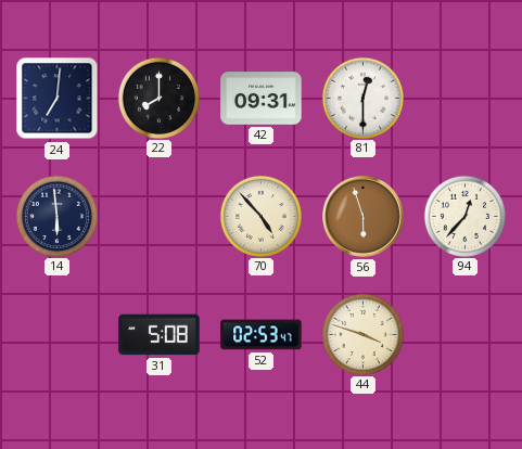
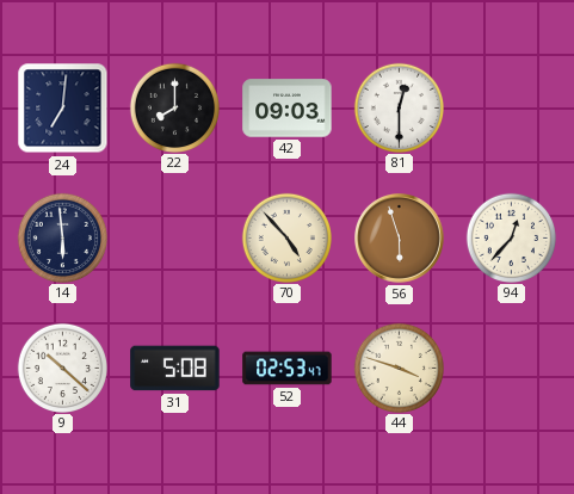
42: 09:31 -> 09:03
9: none -> 10:22
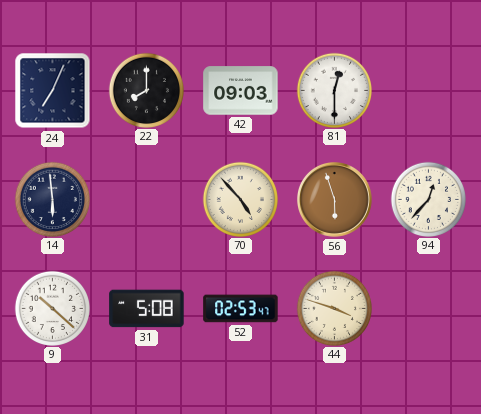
24: 7:01 -> 7:04
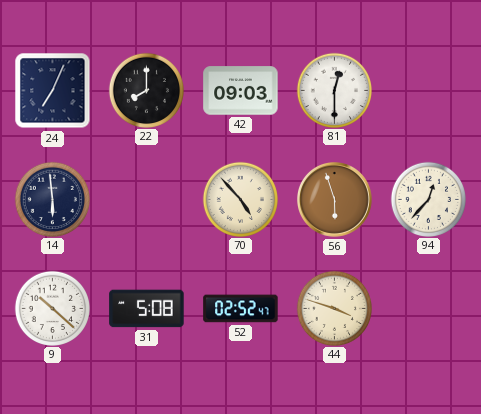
52: 02:53 -> 02:52
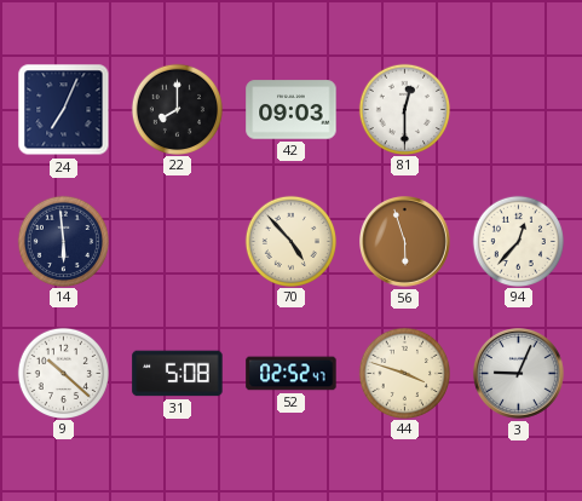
3: none -> 9:04
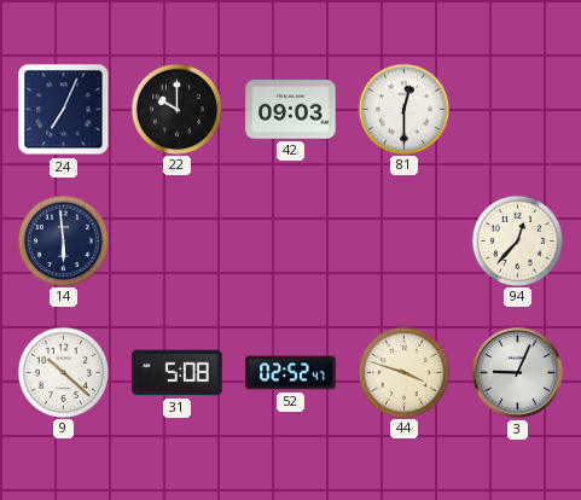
22: 8:00 -> 10:00
70: 4:53 -> none
56: 5:57 -> none
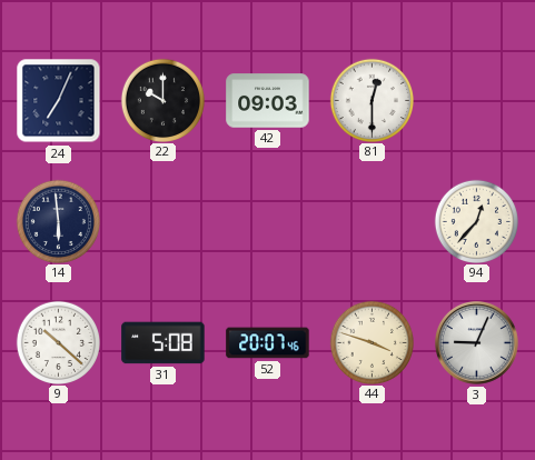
52: 02:52 -> 20:07
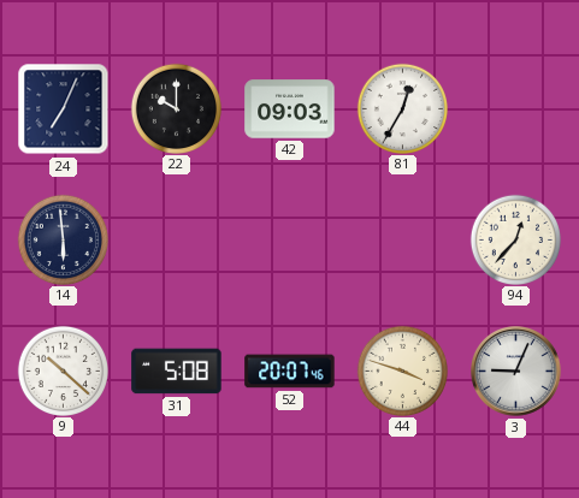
81: 12:30 -> 12:35
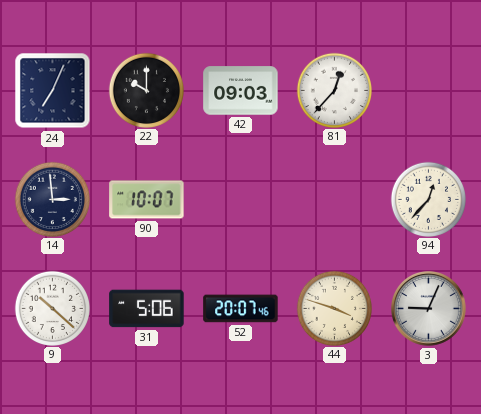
81: 12:35 -> 12:37
14: 5:59 -> 2:59
90: none -> 10:07
31: 5:08 -> 5:06
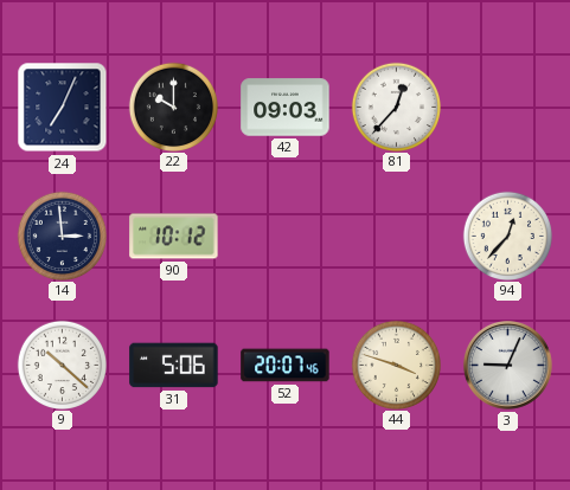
90: 10:07 -> 10:12
